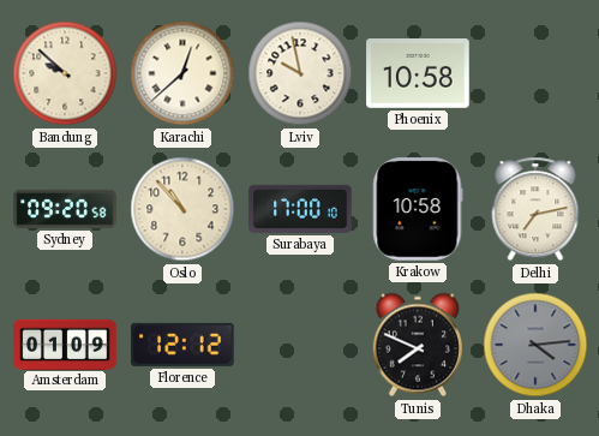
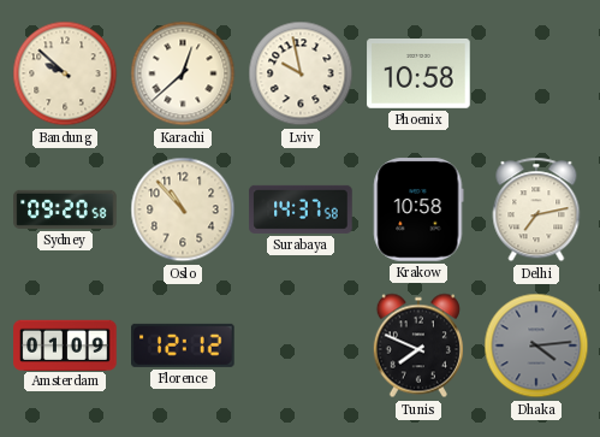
Surabaya: 17:00 -> 14:37
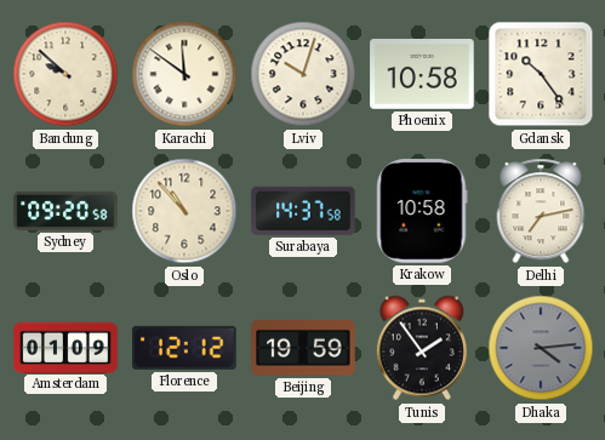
Karachi: 12:38 -> 11:51
Lviv: 9:58 -> 10:03
Gdansk: none -> 10:24
Beijing: none -> 19:59
Tunis: 7:49 -> 1:54
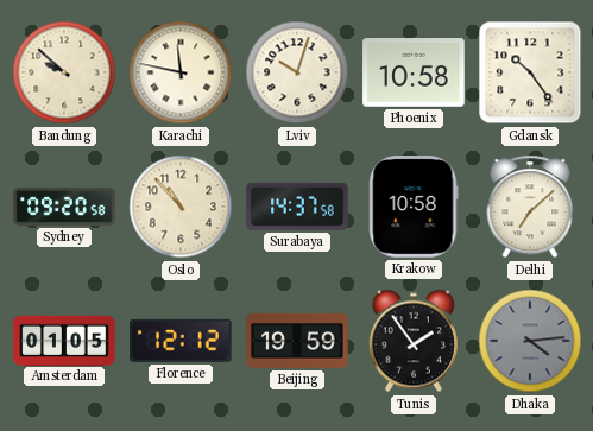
Karachi: 11:51 -> 11:47
Delhi: 7:13 -> 7:08
Amsterdam: 01:09 -> 01:05
